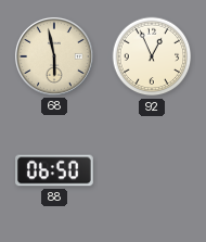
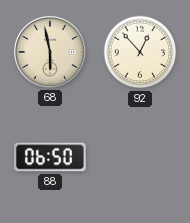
92: 12:56 -> 12:53
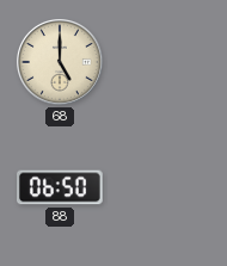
68: 5:58 -> 5:00
92: 12:53 -> none
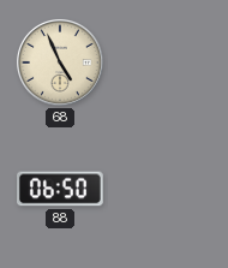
68: 5:00 -> 4:56
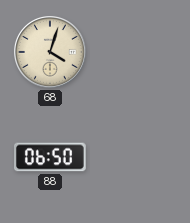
68: 4:56 -> 4:03
